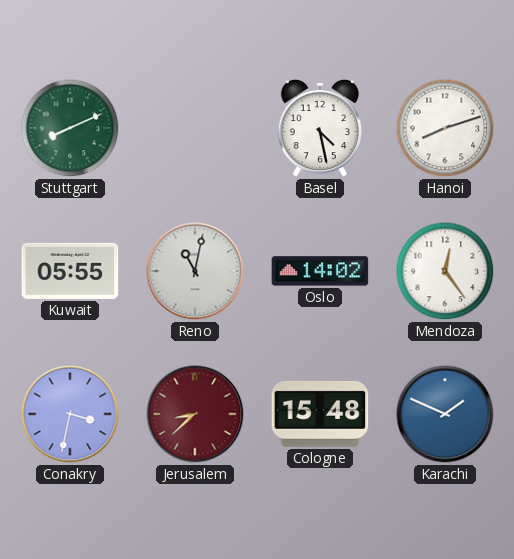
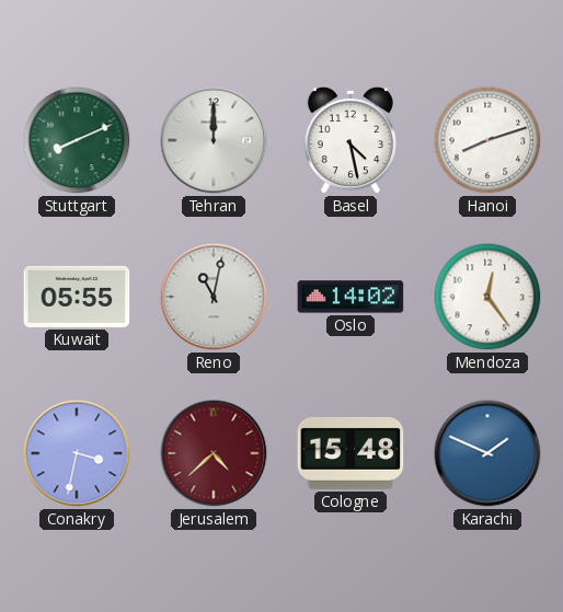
Tehran: none -> 12:00
Jerusalem: 8:38 -> 4:38
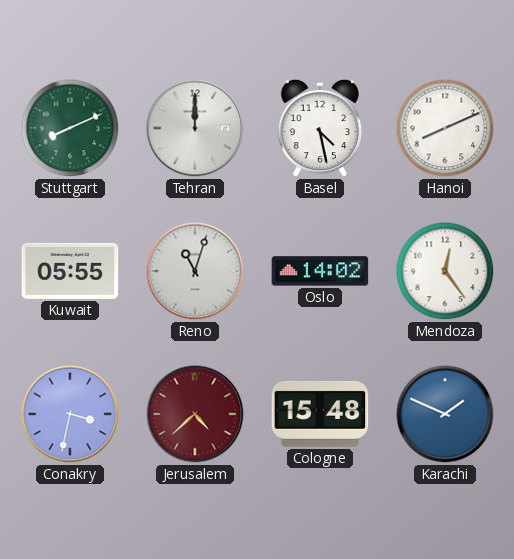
Hanoi: 8:12 -> 8:11
Reno: 11:02 -> 11:03
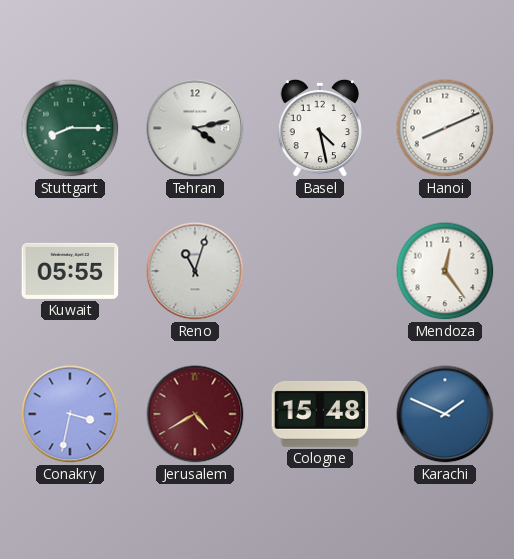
Stuttgart: 8:11 -> 8:15
Tehran: 12:00 -> 4:13
Oslo: 14:02 -> none
Jerusalem: 4:38 -> 4:40
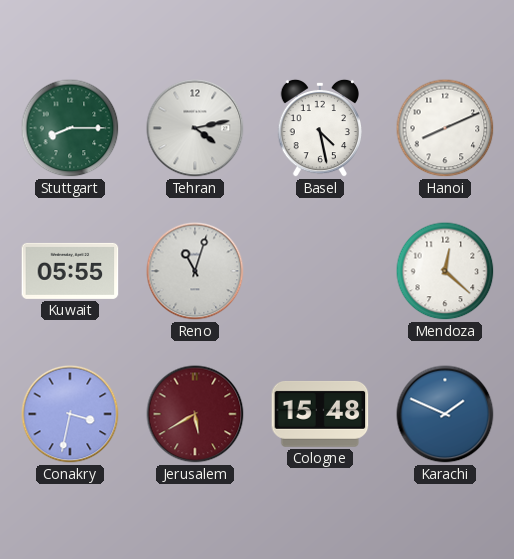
Mendoza: 12:24 -> 12:22
Jerusalem: 4:40 -> 5:40
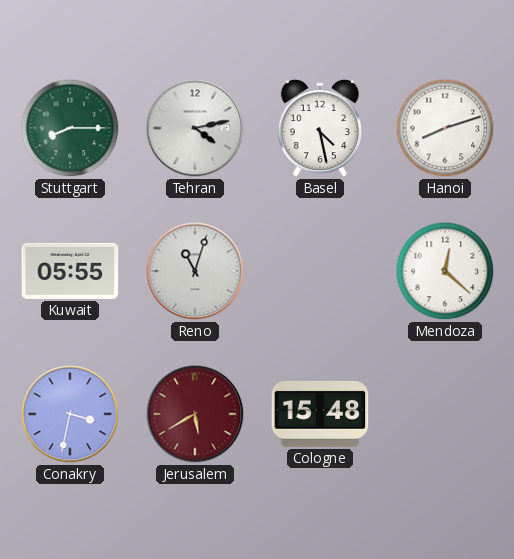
Hanoi: 8:11 -> 8:12
Karachi: 1:49 -> none
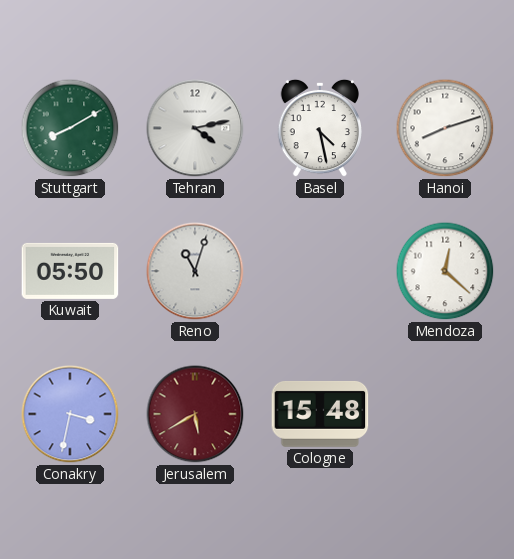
Stuttgart: 8:15 -> 8:10
Kuwait: 05:55 -> 05:50
